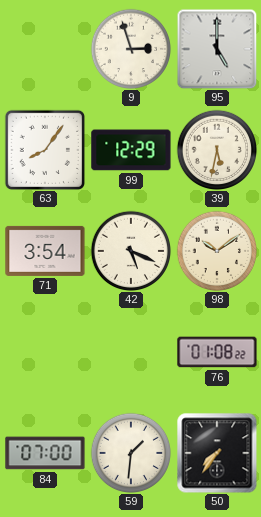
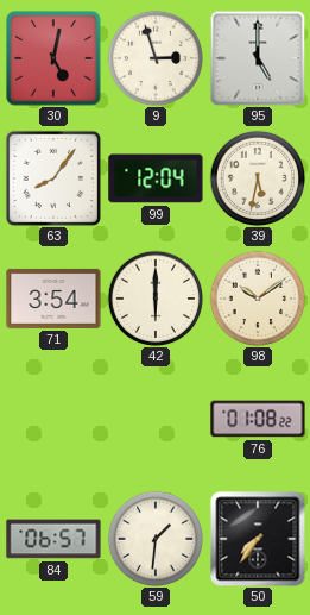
30: none -> 5:02
99: 12:29 -> 12:04
42: 5:19 -> 6:00
84: 07:00 -> 06:57
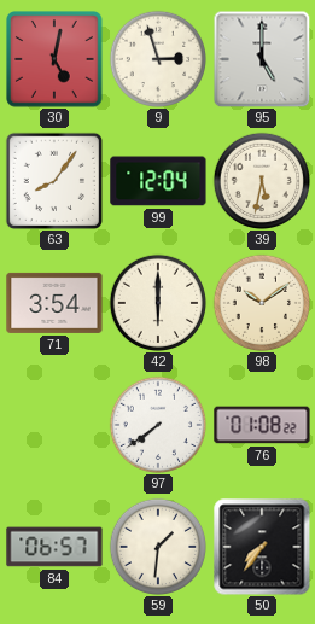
97: none -> 7:39
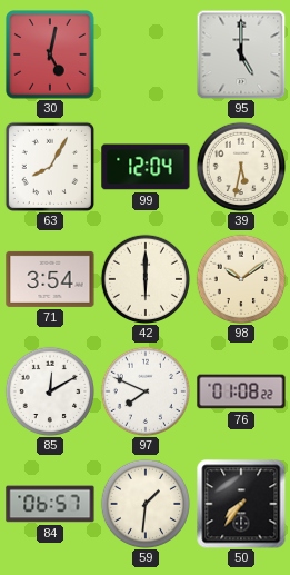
9: 2:57 -> none
63: 8:06 -> 8:05
85: none -> 12:10
97: 7:39 -> 7:49
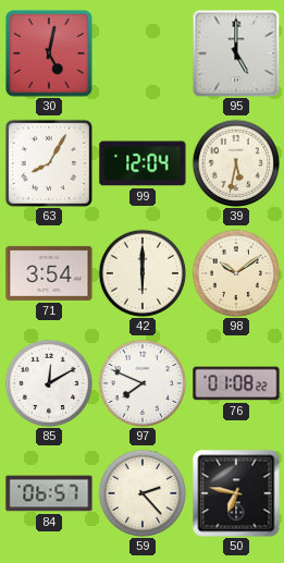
59: 1:31 -> 2:23
50: 7:36 -> 6:47
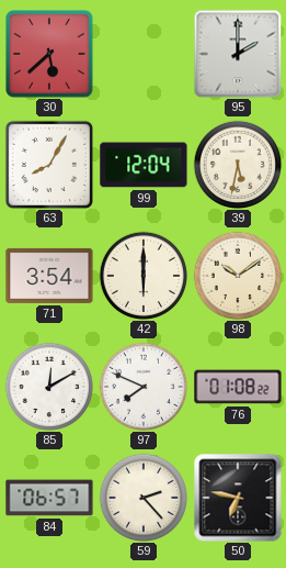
30: 5:02 -> 5:38
95: 5:00 -> 2:00
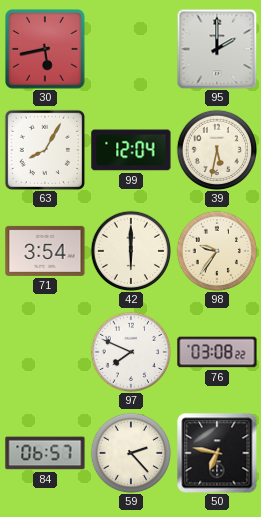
30: 5:38 -> 5:43
98: 10:09 -> 9:36
85: 12:10 -> none
76: 01:08 -> 03:08
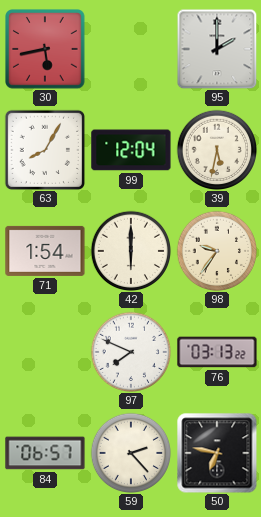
71: 3:54 -> 1:54
76: 03:08 -> 03:13
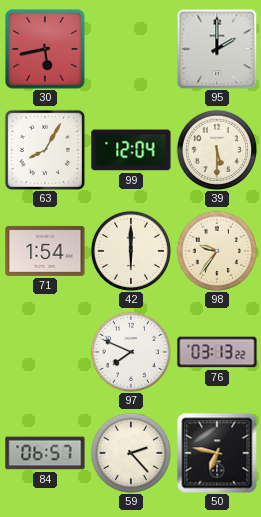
39: 5:32 -> 5:30
